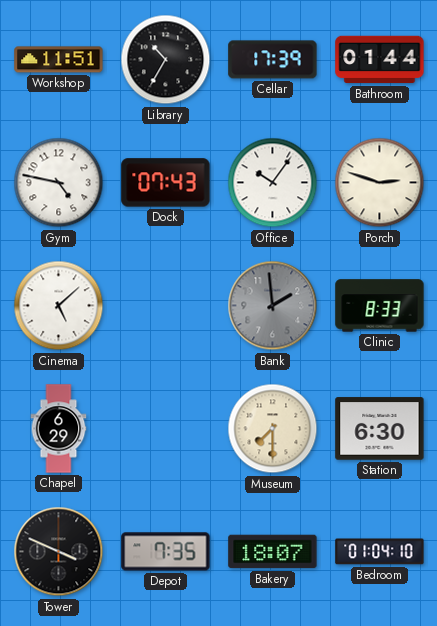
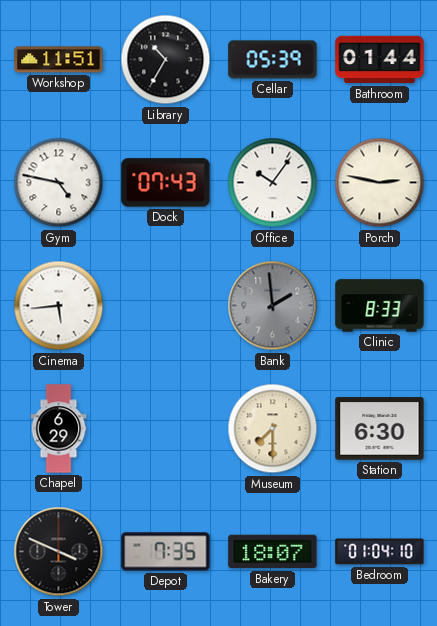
Cellar: 17:39 -> 05:39
Porch: 2:48 -> 2:47
Cinema: 5:08 -> 5:44
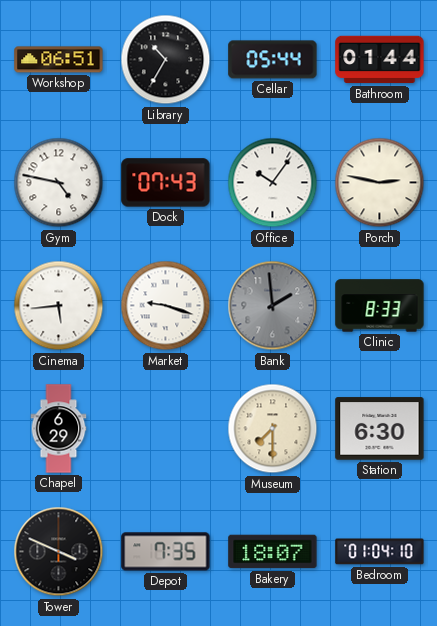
Workshop: 11:51 -> 06:51
Cellar: 05:39 -> 05:44
Market: none -> 9:18
